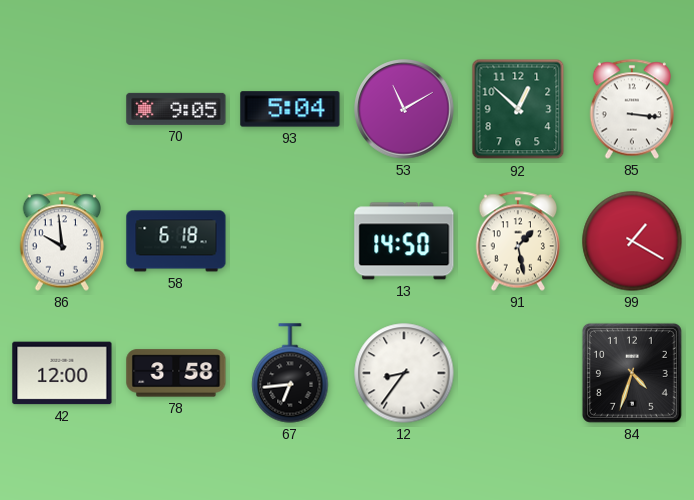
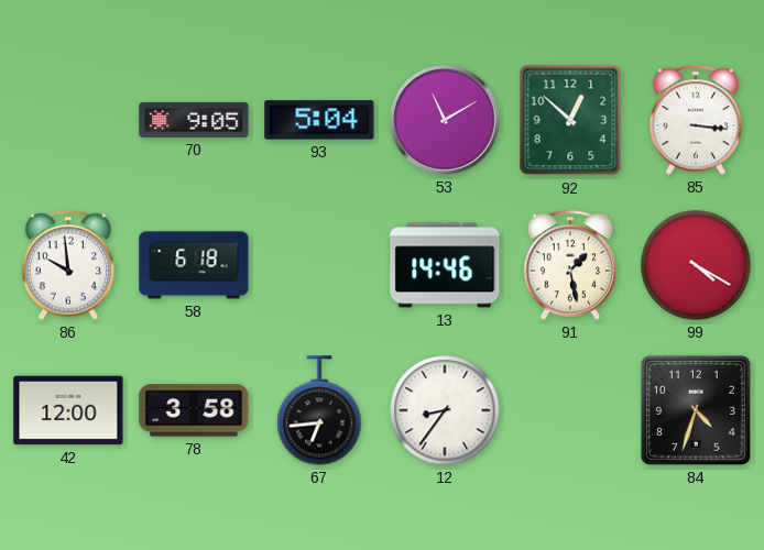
13: 14:50 -> 14:46
99: 1:20 -> 4:20
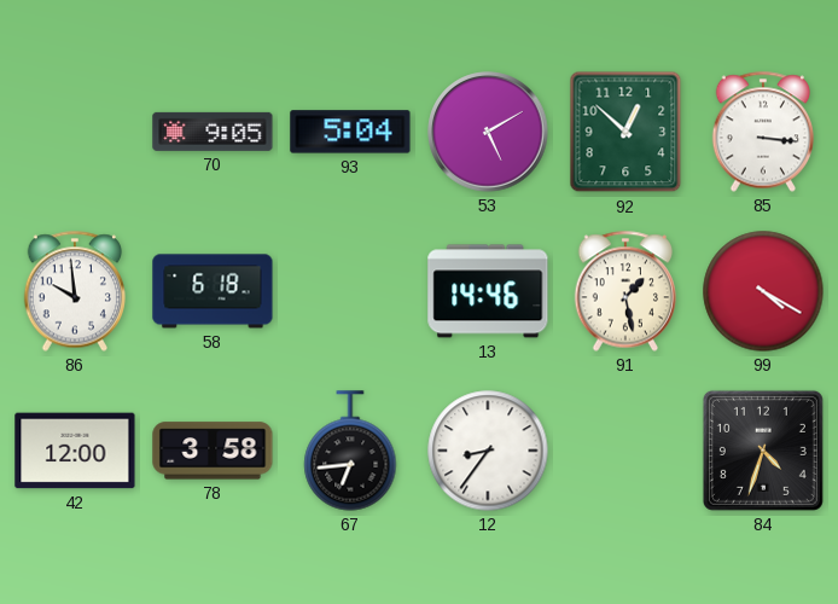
53: 11:10 -> 5:10
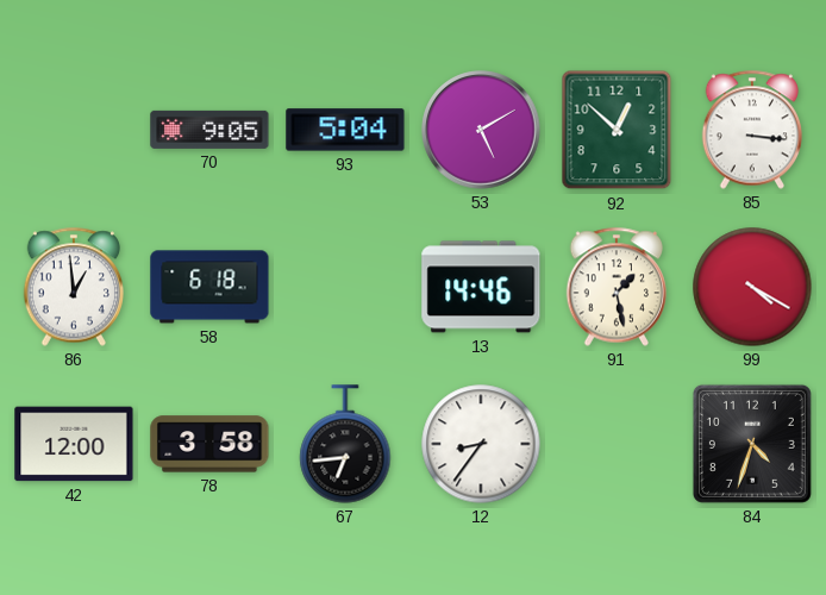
86: 9:59 -> 12:59
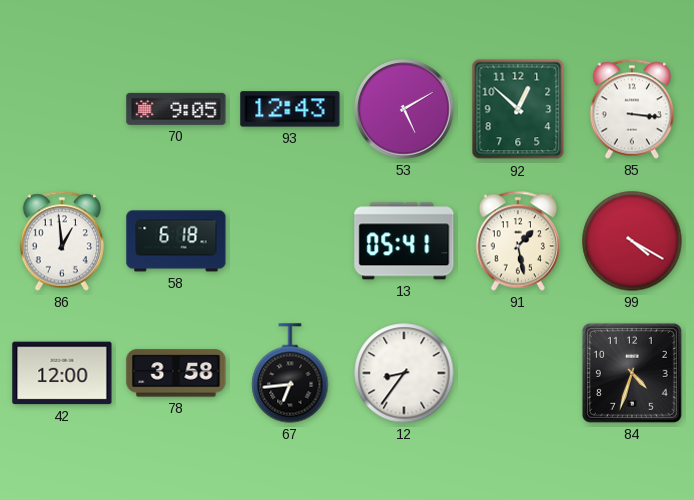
93: 5:04 -> 12:43
13: 14:46 -> 05:41
